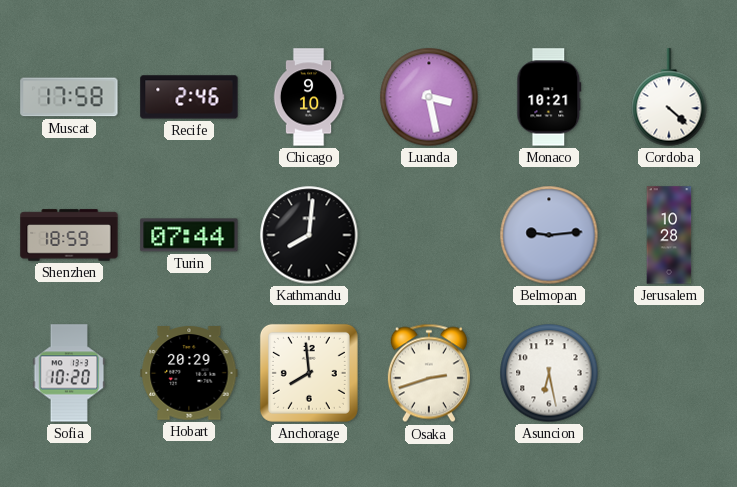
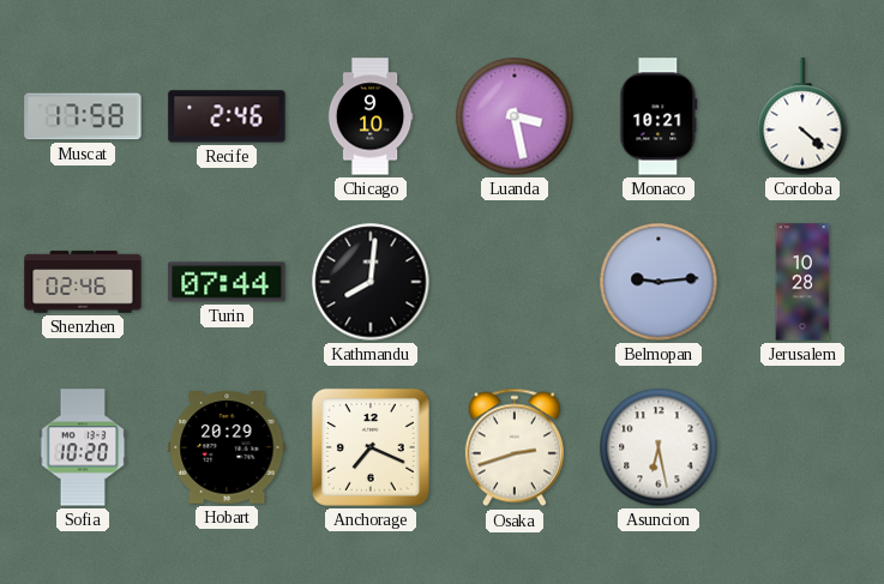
Shenzhen: 18:59 -> 02:46
Anchorage: 7:59 -> 7:19
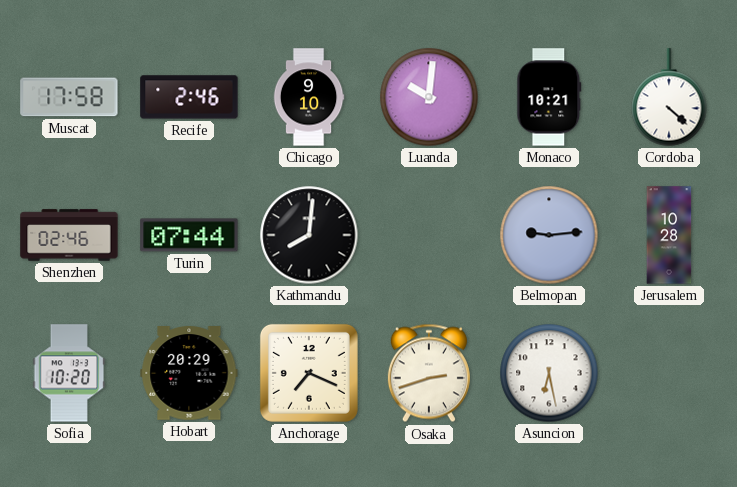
Luanda: 3:28 -> 10:01
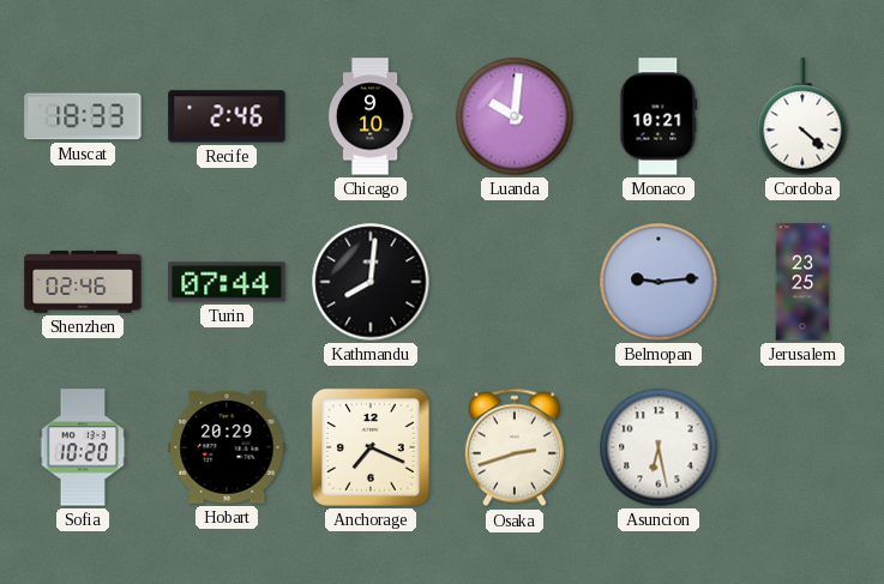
Muscat: 17:58 -> 18:33
Jerusalem: 10:28 -> 23:25
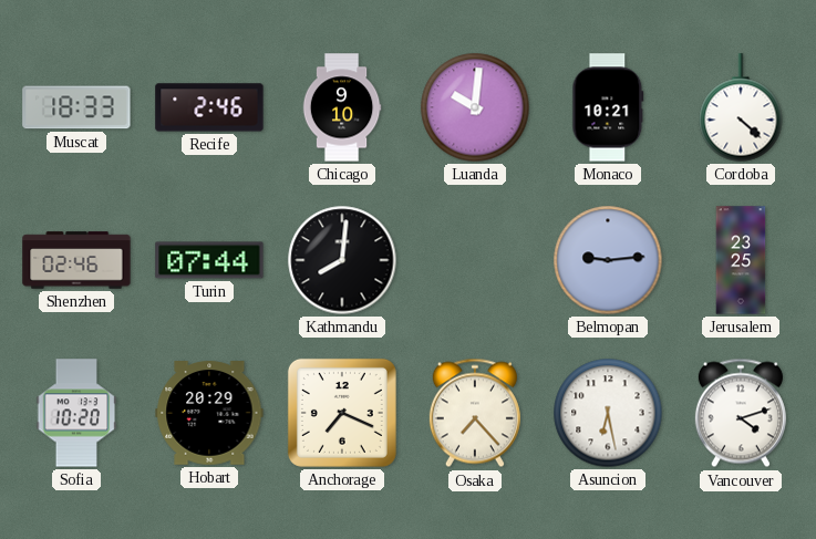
Osaka: 2:42 -> 7:23
Vancouver: none -> 4:12
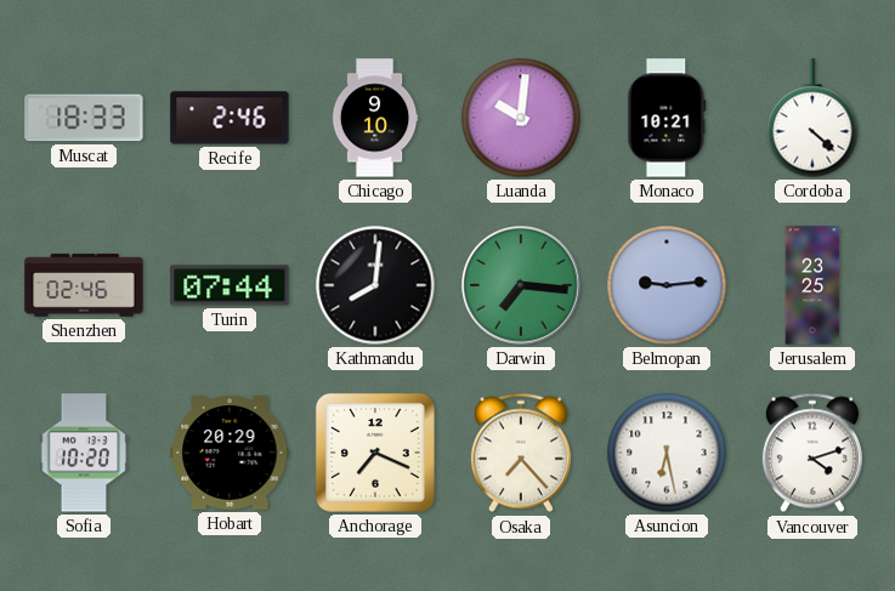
Darwin: none -> 7:16
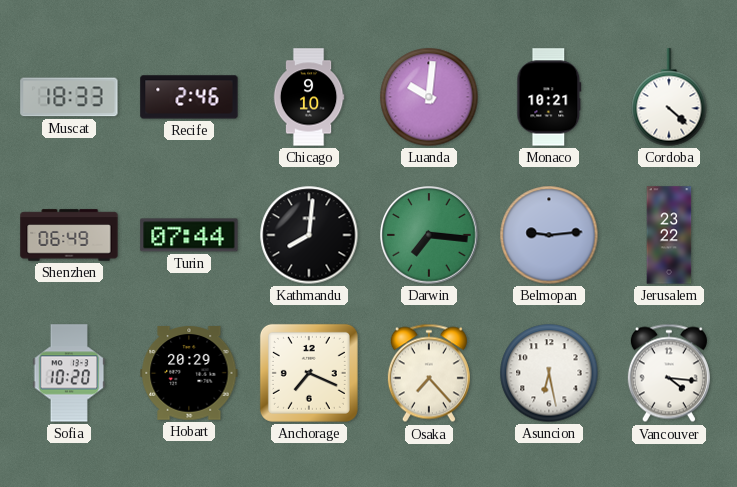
Shenzhen: 02:46 -> 06:49
Jerusalem: 23:25 -> 23:22
Vancouver: 4:12 -> 4:16
